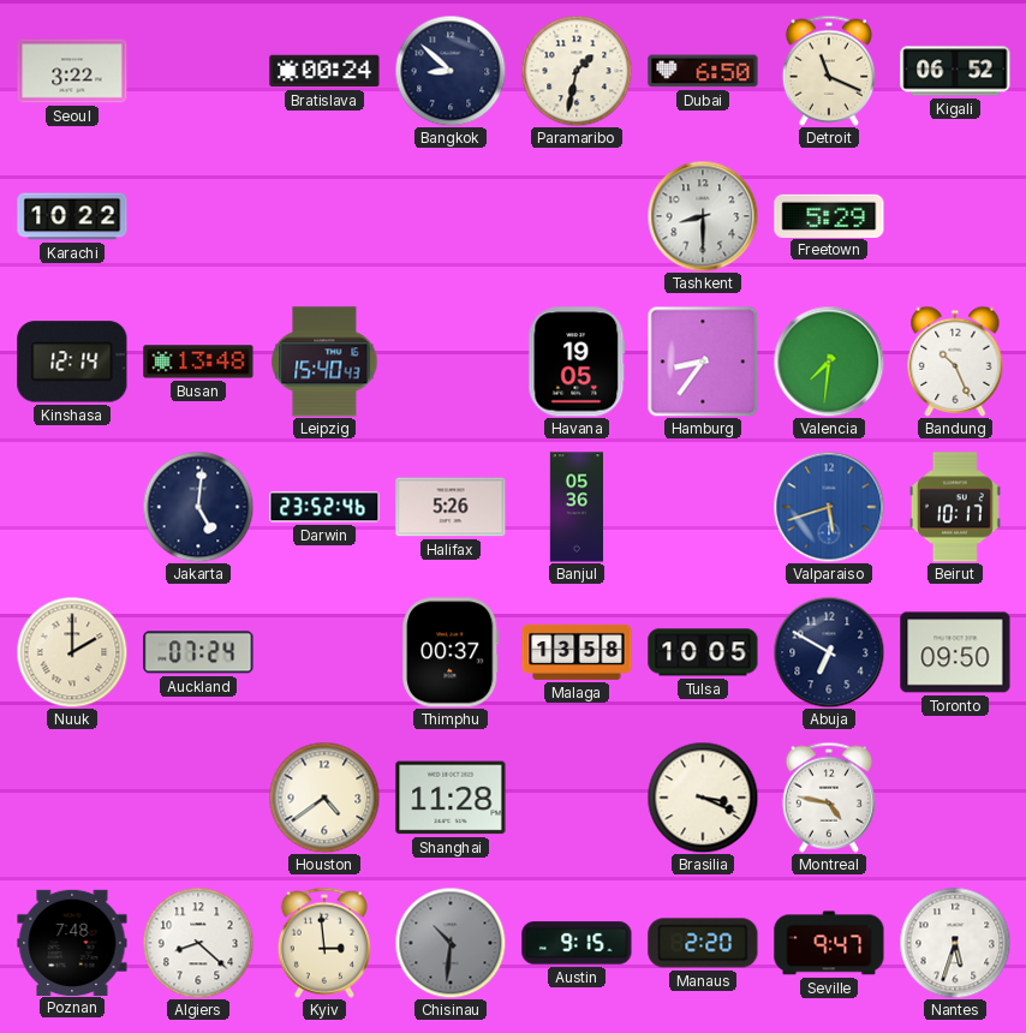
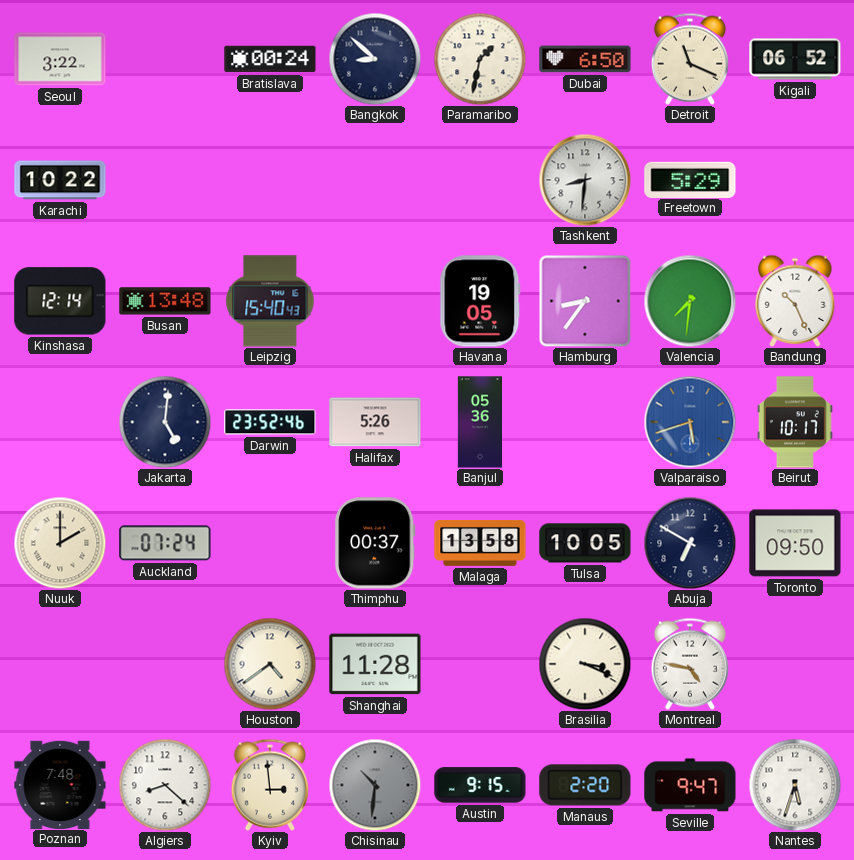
Tashkent: 8:30 -> 8:31
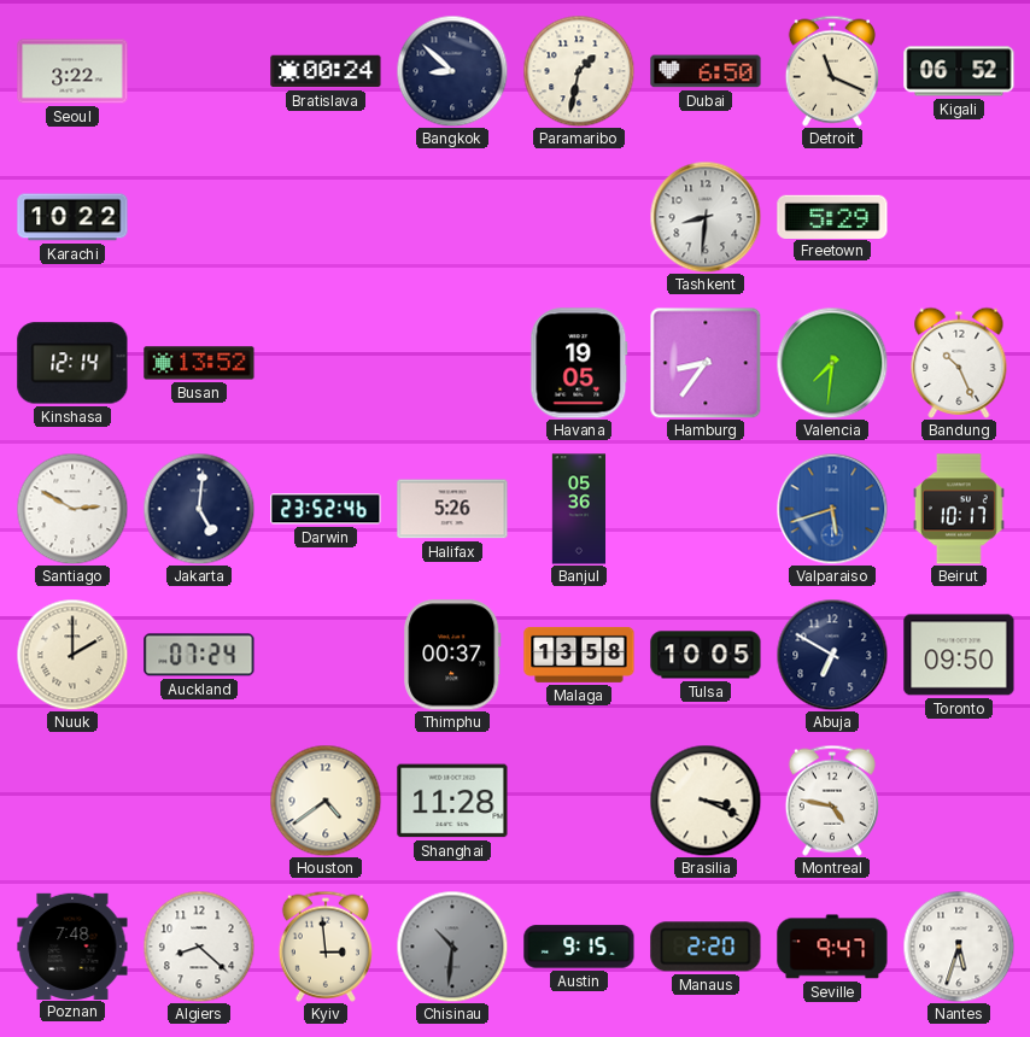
Busan: 13:48 -> 13:52
Leipzig: 15:40 -> none
Santiago: none -> 2:50
